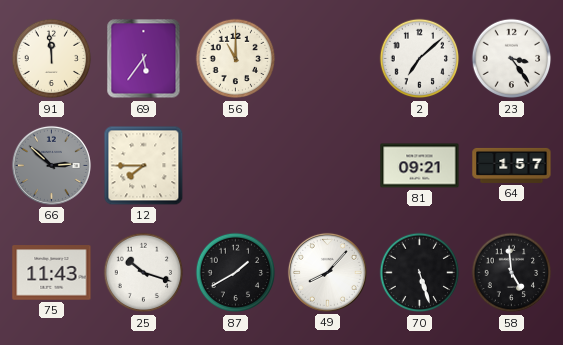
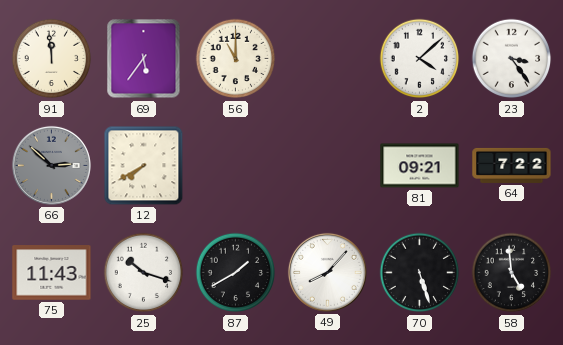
2: 7:08 -> 4:08
12: 7:45 -> 7:40
64: 1:57 -> 7:22
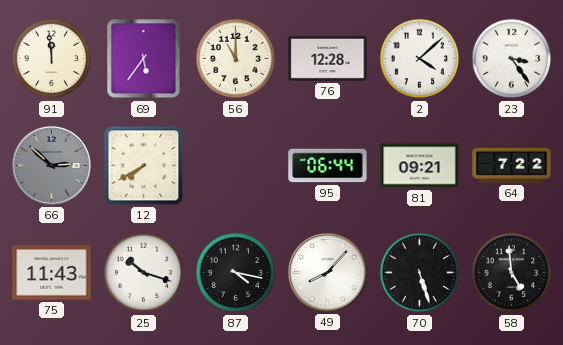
76: none -> 12:28
95: none -> 06:44
87: 1:40 -> 4:17
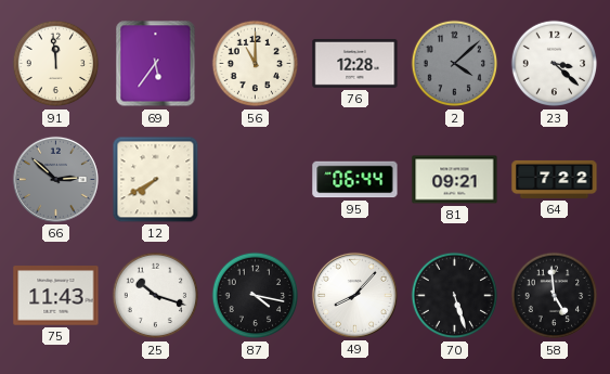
2 dial: white -> grey
23: 3:24 -> 3:22
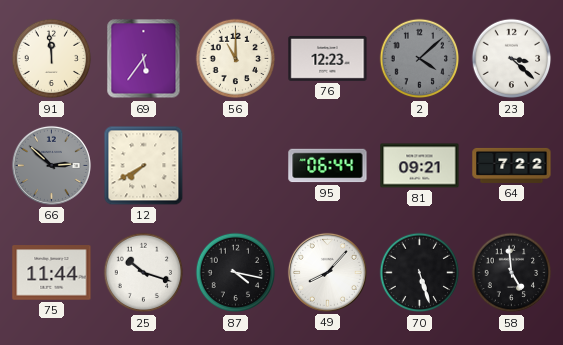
76: 12:28 -> 12:23
75: 11:43 -> 11:44
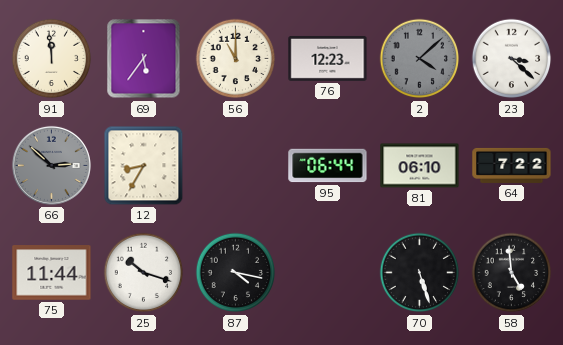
12: 7:40 -> 8:35
81: 09:21 -> 06:10
49: 8:07 -> none
